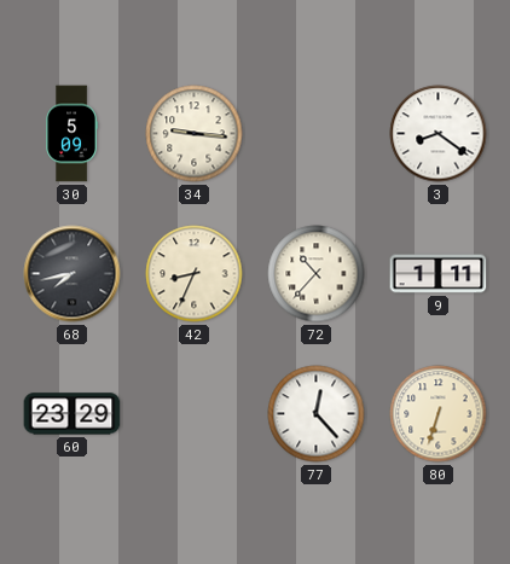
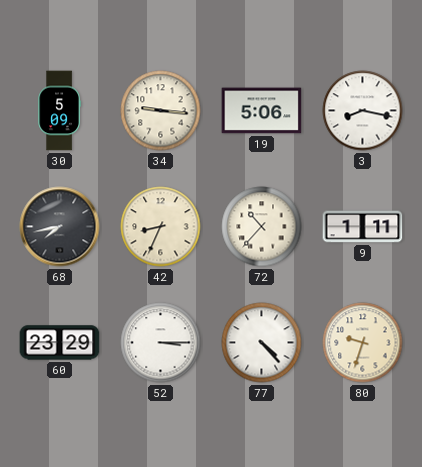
19: none -> 5:06
3: 8:21 -> 8:17
52: none -> 3:15
77: 12:23 -> 4:23
80: 6:33 -> 9:33
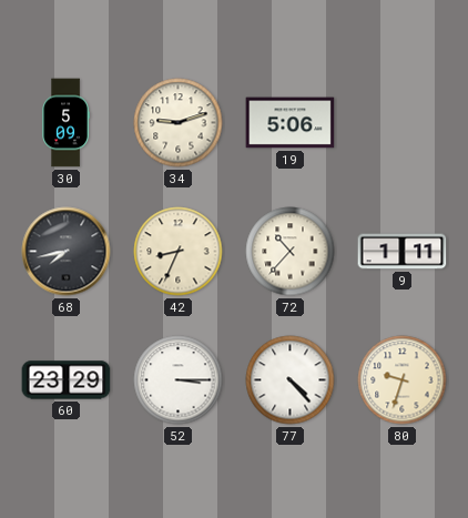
34: 9:16 -> 9:12
3: 8:17 -> none
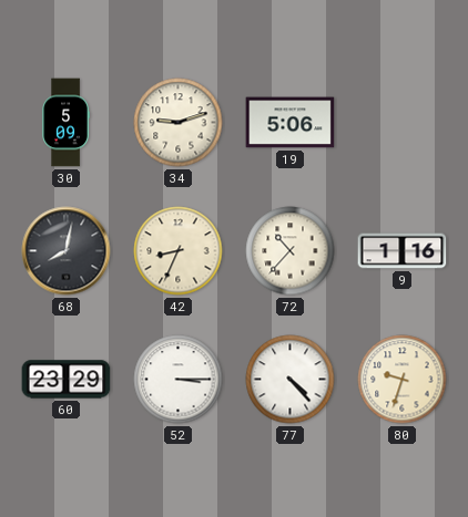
68: 7:43 -> 8:02
9: 1:11 -> 1:16
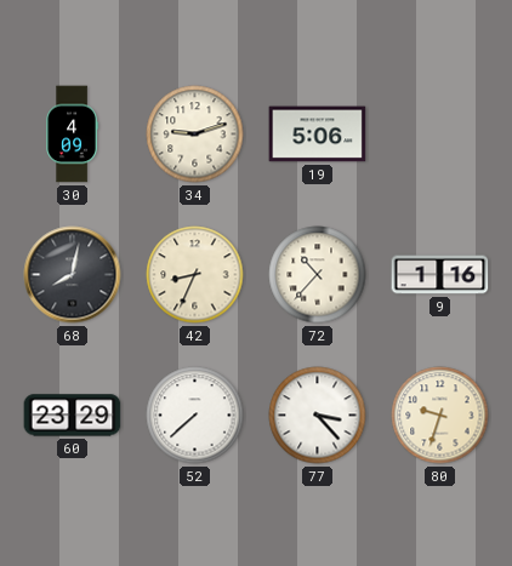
30: 5:09 -> 4:09
52: 3:15 -> 7:38
77: 4:23 -> 3:23
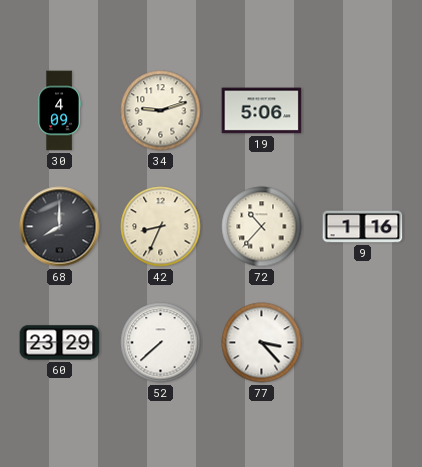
68: 8:02 -> 8:00
80: 9:33 -> none
